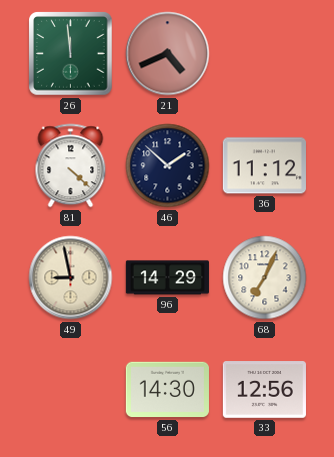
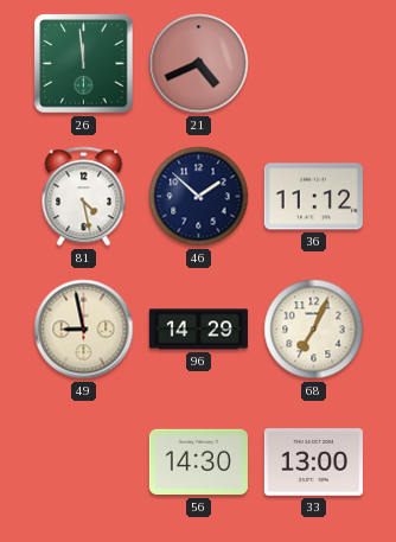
81: 4:22 -> 4:28
33: 12:56 -> 13:00
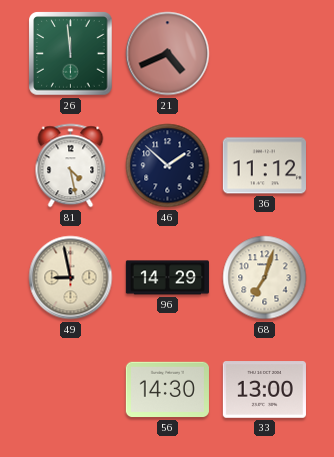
68: 7:04 -> 7:03
